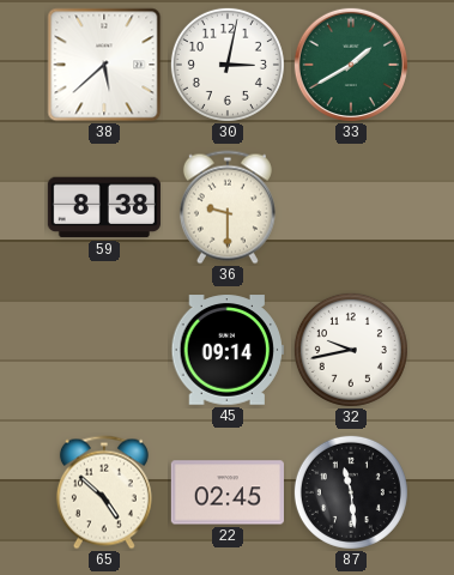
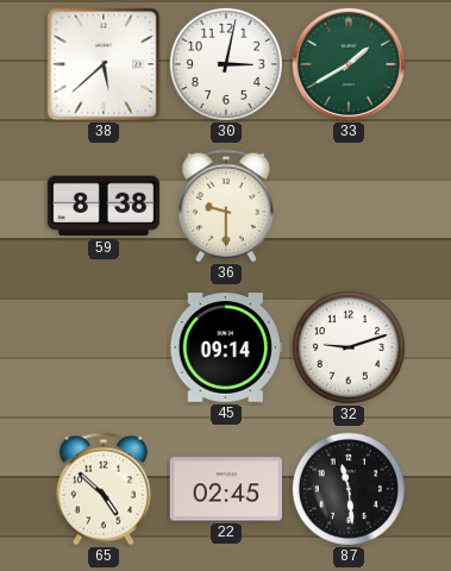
32: 9:43 -> 9:12
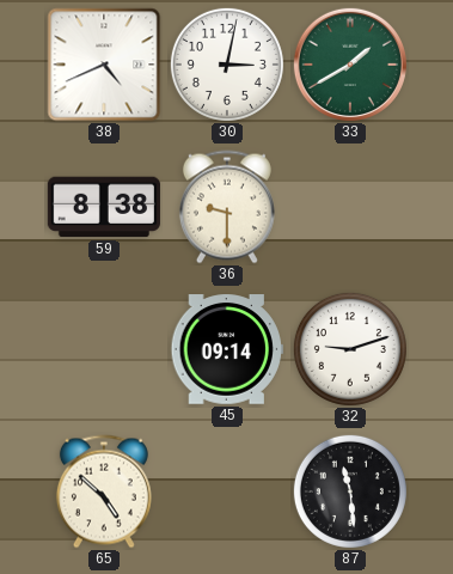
38: 5:38 -> 4:41
22: 02:45 -> none
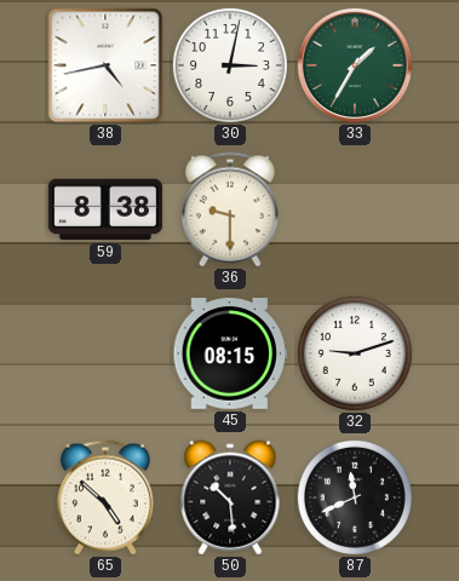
38: 4:41 -> 4:43
33: 1:40 -> 1:35
45: 09:14 -> 08:15
50: none -> 10:29
87: 11:29 -> 11:41
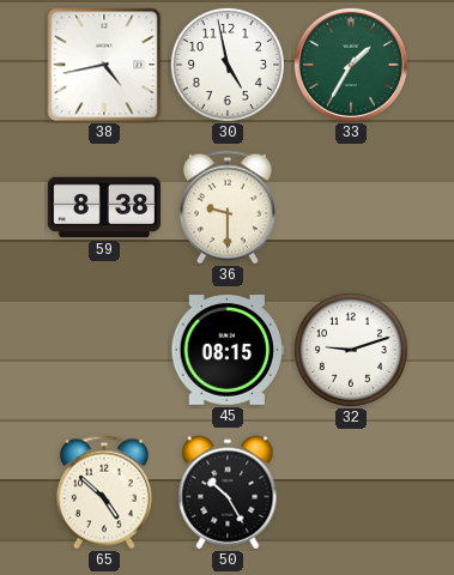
30: 3:02 -> 4:58
50: 10:29 -> 10:25
87: 11:41 -> none
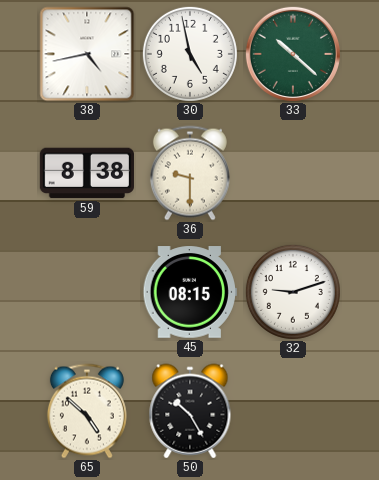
33: 1:35 -> 10:22
